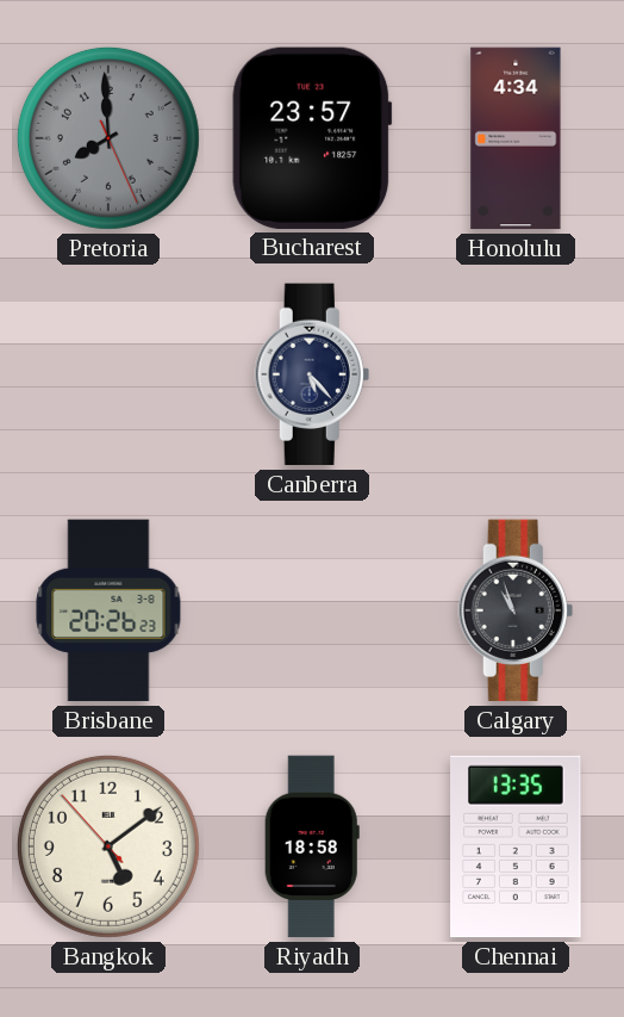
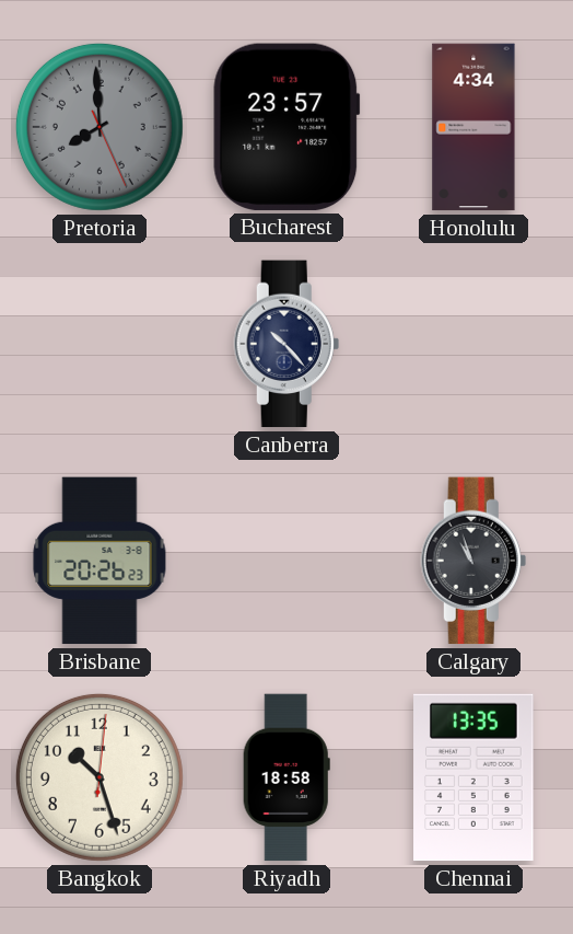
Canberra: 5:23 -> 10:23
Bangkok: 5:08 -> 10:27
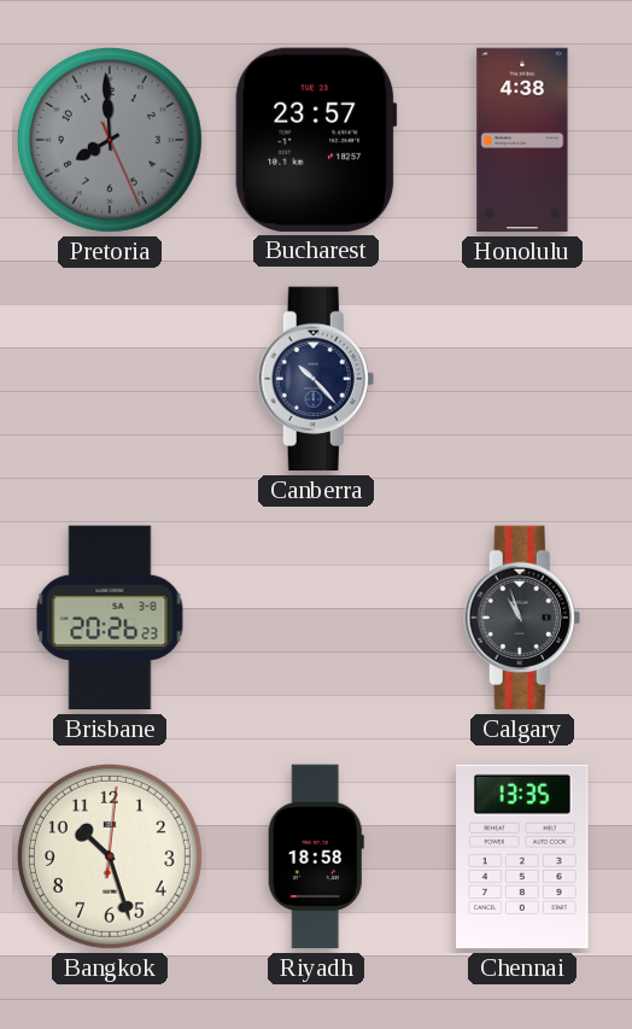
Honolulu: 4:34 -> 4:38
